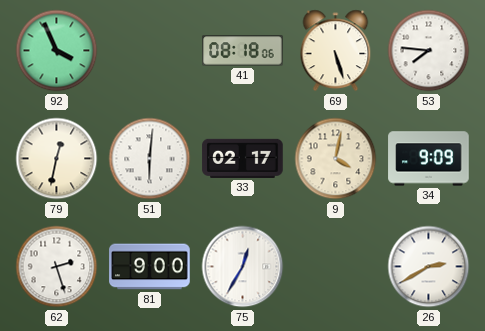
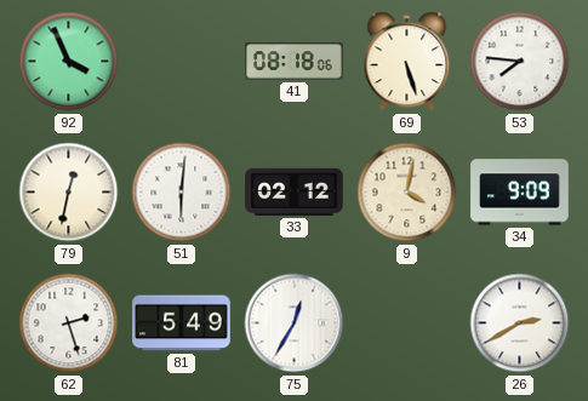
33: 02:17 -> 02:12
81: 9:00 -> 5:49
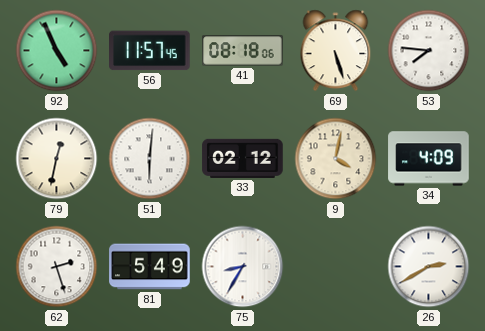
92: 3:56 -> 4:56
56: none -> 11:57
34: 9:09 -> 4:09
75: 12:35 -> 8:35
